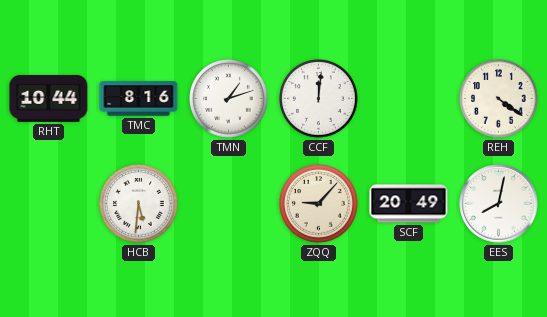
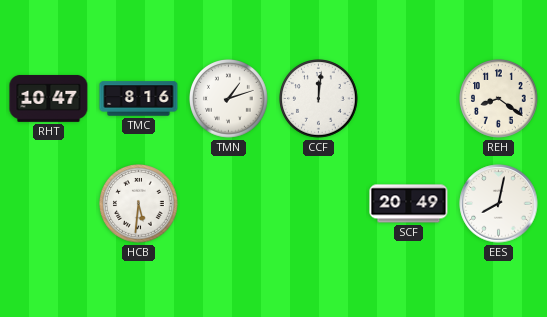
RHT: 10:44 -> 10:47
REH: 4:21 -> 8:21
ZQQ: 9:07 -> none
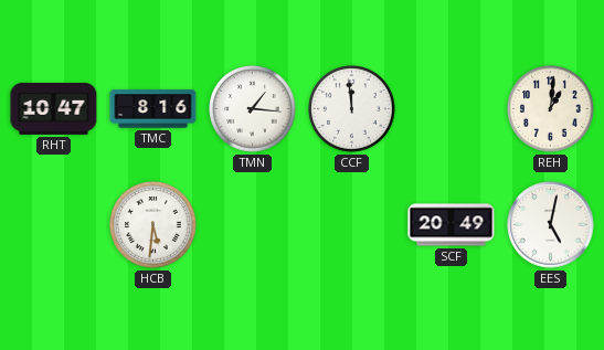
TMN: 1:12 -> 1:16
CCF: 12:01 -> 11:59
REH: 8:21 -> 1:01
EES: 8:02 -> 5:02
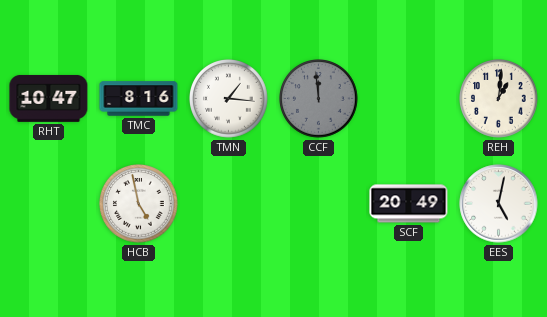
CCF dial: white -> grey
HCB: 5:31 -> 4:58
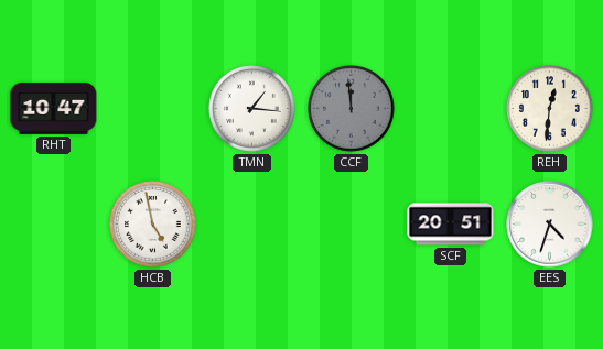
TMC: 8:16 -> none
REH: 1:01 -> 12:31
SCF: 20:49 -> 20:51
EES: 5:02 -> 4:33
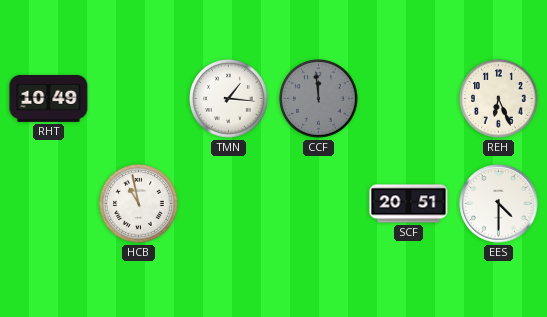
RHT: 10:47 -> 10:49
REH: 12:31 -> 6:26
HCB: 4:58 -> 10:58
EES: 4:33 -> 4:30
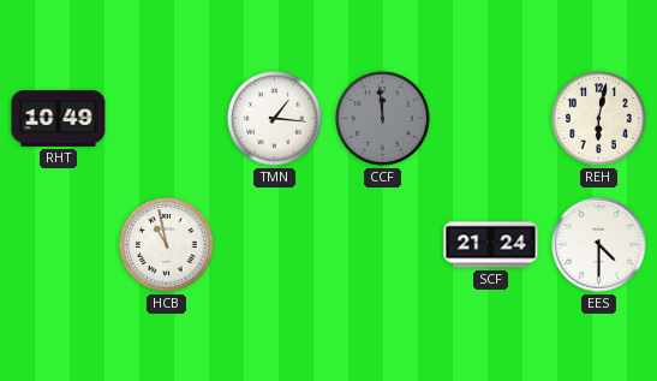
REH: 6:26 -> 6:02
SCF: 20:51 -> 21:24
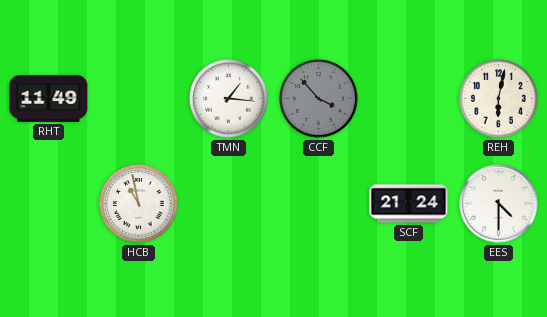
RHT: 10:49 -> 11:49
CCF: 11:59 -> 3:53
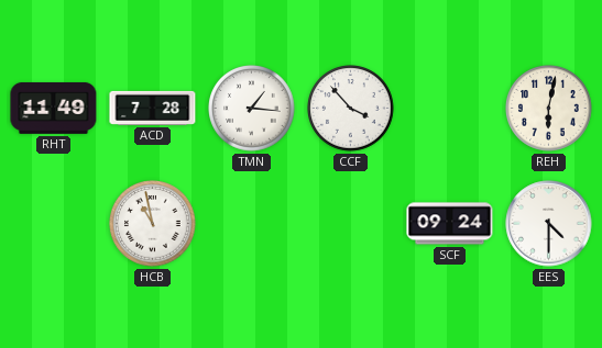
ACD: none -> 7:28
CCF dial: grey -> white
SCF: 21:24 -> 09:24
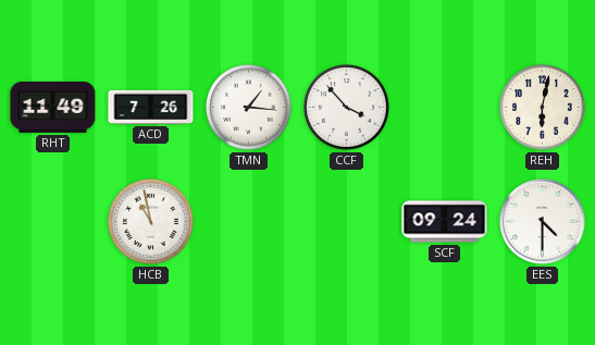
ACD: 7:28 -> 7:26
